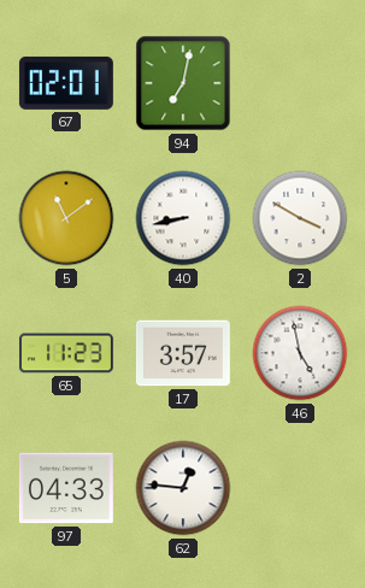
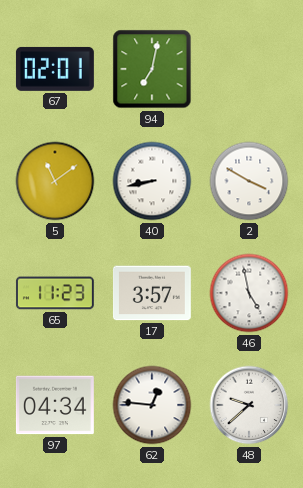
97: 04:33 -> 04:34
48: none -> 9:38
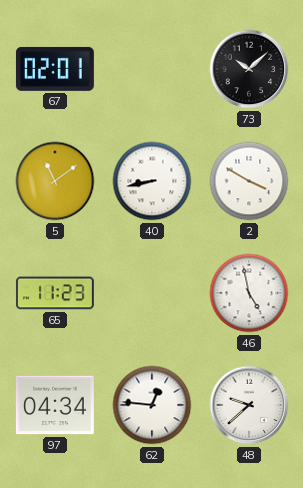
94: 7:02 -> none
73: none -> 10:08
17: 3:57 -> none
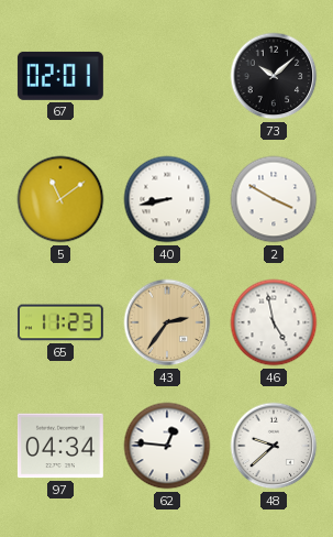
43: none -> 2:36
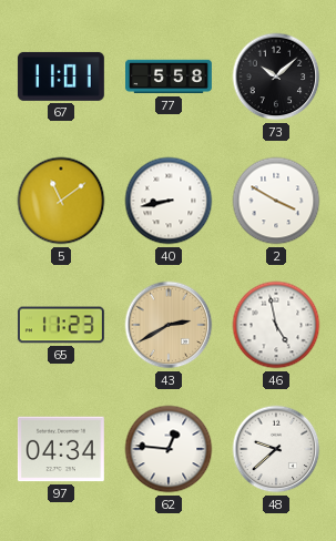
67: 02:01 -> 11:01
77: none -> 5:58
43: 2:36 -> 2:40
